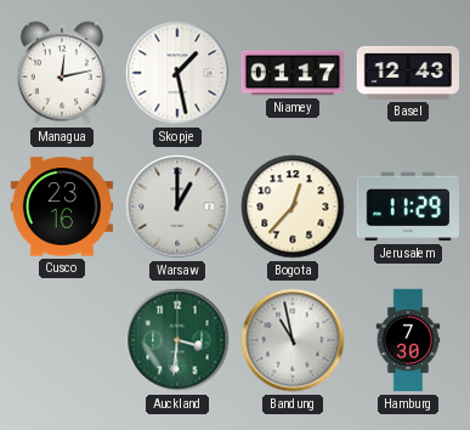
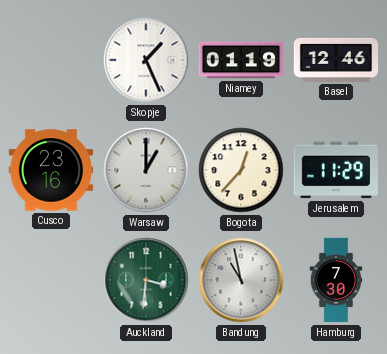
Managua: 12:13 -> none
Skopje: 1:28 -> 1:26
Niamey: 01:17 -> 01:19
Basel: 12:43 -> 12:46
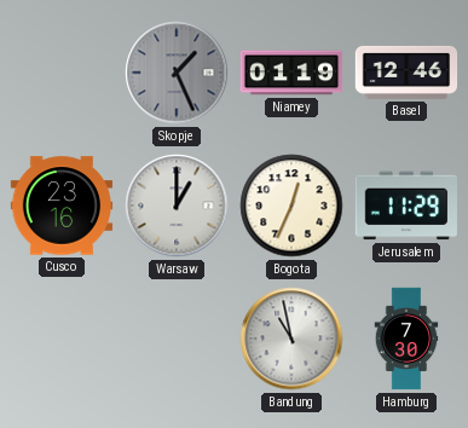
Skopje dial: white -> grey
Bogota: 12:37 -> 12:34
Auckland: 3:31 -> none
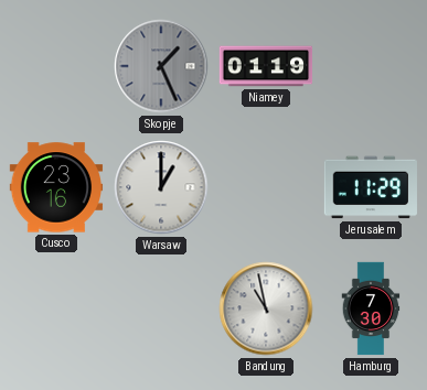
Basel: 12:46 -> none
Bogota: 12:34 -> none
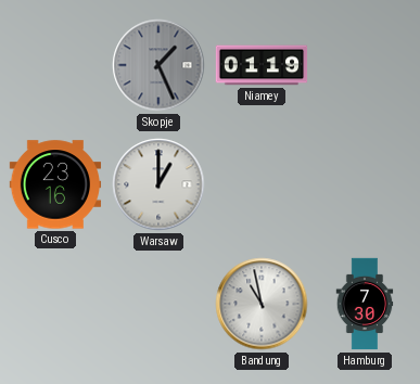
Jerusalem: 11:29 -> none
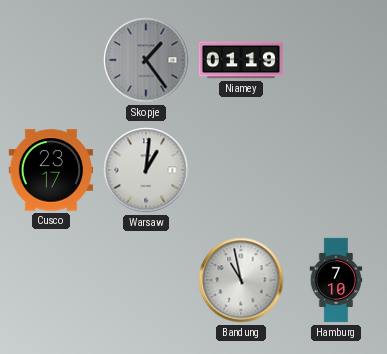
Skopje: 1:26 -> 1:24
Cusco: 23:16 -> 23:17
Warsaw: 1:00 -> 1:01
Hamburg: 7:30 -> 7:10
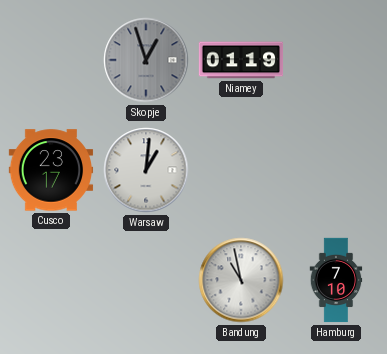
Skopje: 1:24 -> 12:57
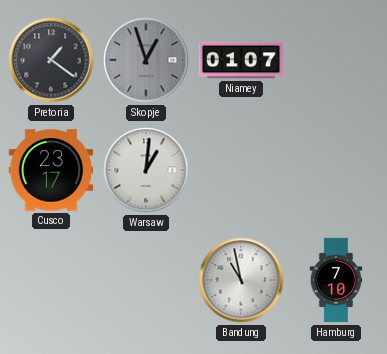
Pretoria: none -> 1:21
Niamey: 01:19 -> 01:07
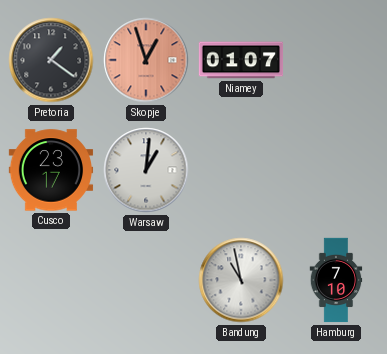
Skopje dial: grey -> salmon
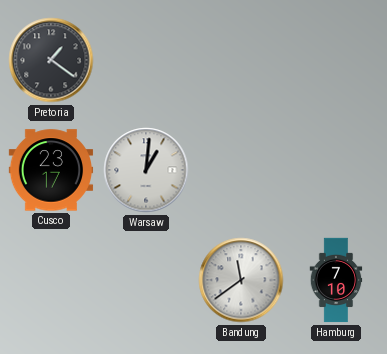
Skopje: 12:57 -> none
Niamey: 01:07 -> none
Bandung: 10:58 -> 11:39
